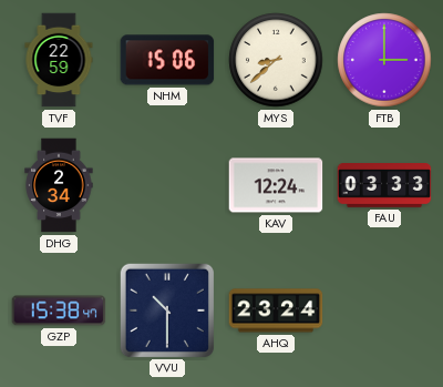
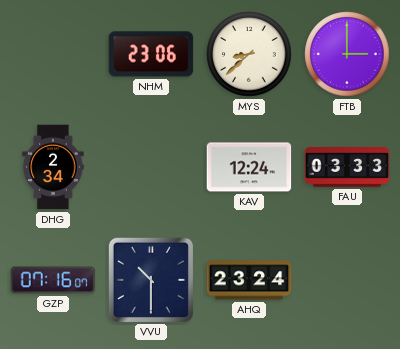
TVF: 22:59 -> none
NHM: 15:06 -> 23:06
GZP: 15:38 -> 07:16
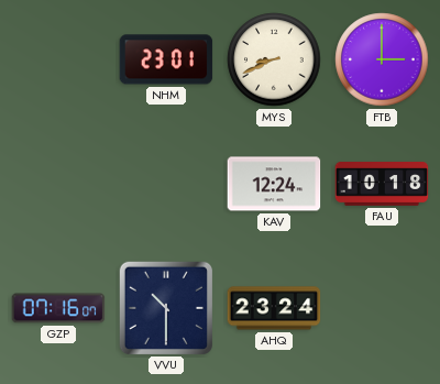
NHM: 23:06 -> 23:01
MYS: 8:38 -> 8:41
DHG: 2:34 -> none
FAU: 03:33 -> 10:18
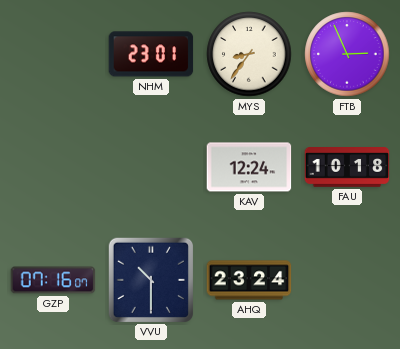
MYS: 8:41 -> 8:36
FTB: 3:00 -> 2:56
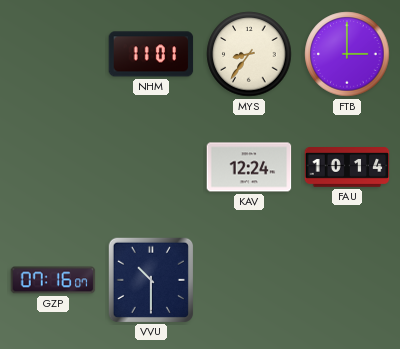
NHM: 23:01 -> 11:01
FTB: 2:56 -> 3:00
FAU: 10:18 -> 10:14
AHQ: 23:24 -> none
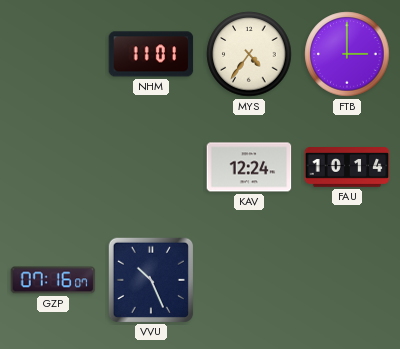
MYS: 8:36 -> 4:36
VVU: 10:30 -> 10:26
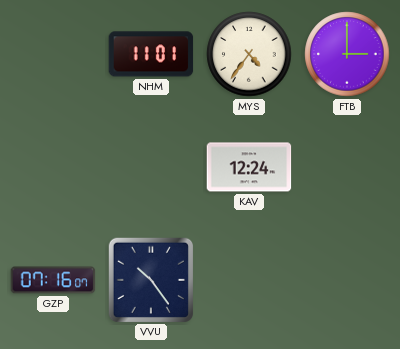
FAU: 10:14 -> none
VVU: 10:26 -> 10:24
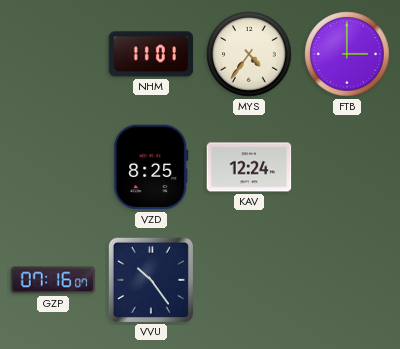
VZD: none -> 8:25
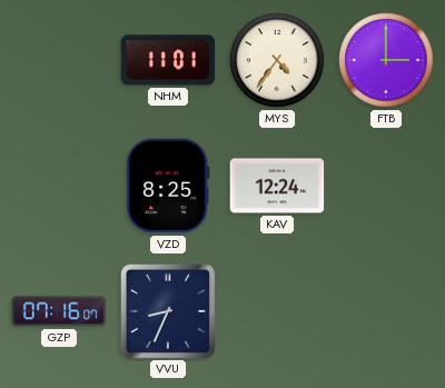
VVU: 10:24 -> 8:34
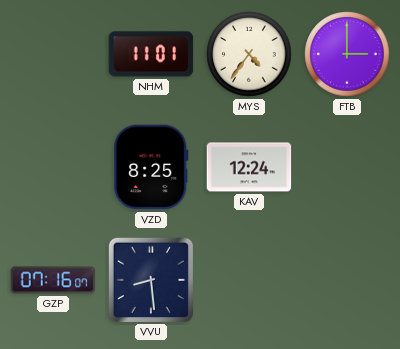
VVU: 8:34 -> 8:29
